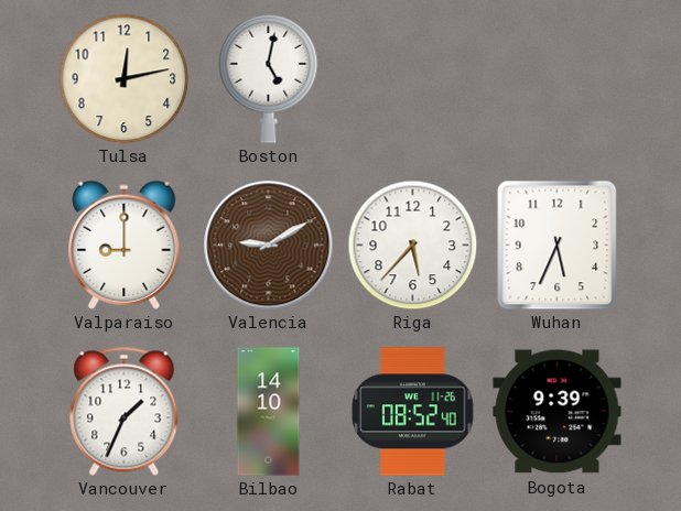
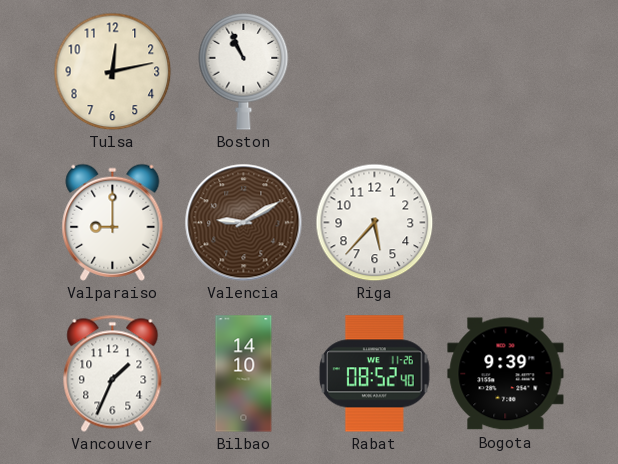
Boston: 5:02 -> 10:56
Wuhan: 5:34 -> none
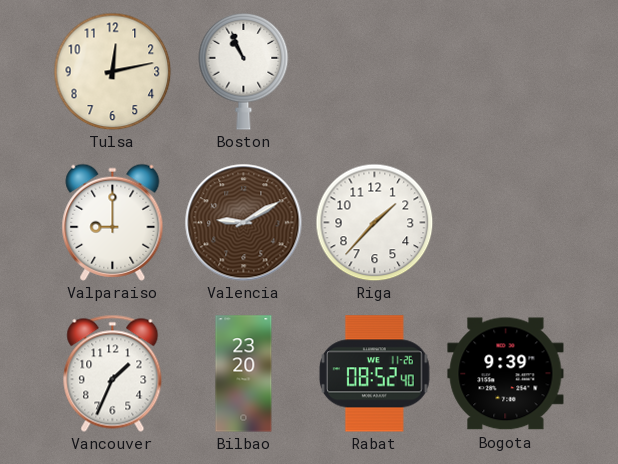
Riga: 5:37 -> 1:37
Bilbao: 14:10 -> 23:20
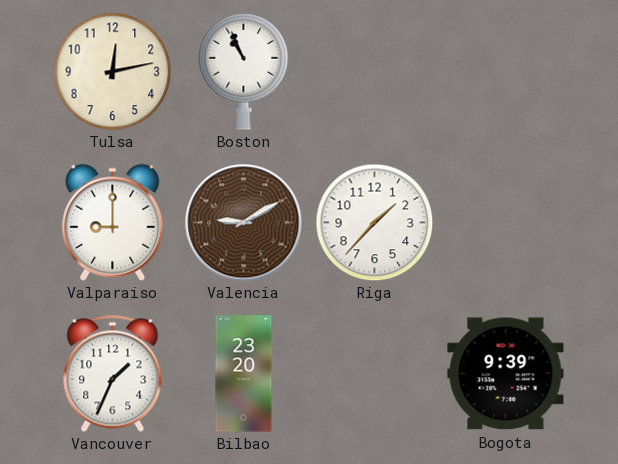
Rabat: 08:52 -> none
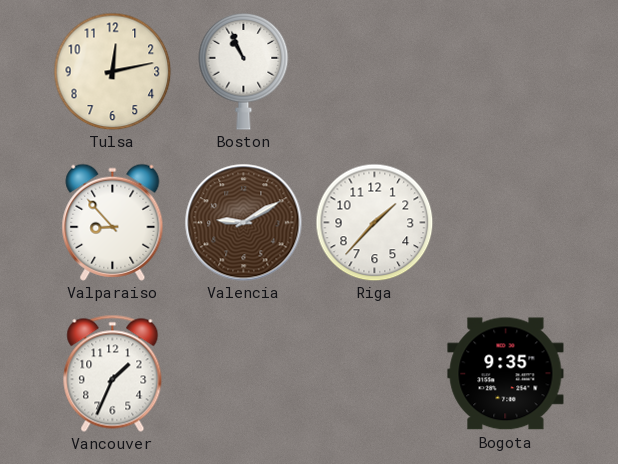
Valparaiso: 9:00 -> 8:53
Bilbao: 23:20 -> none
Bogota: 9:39 -> 9:35
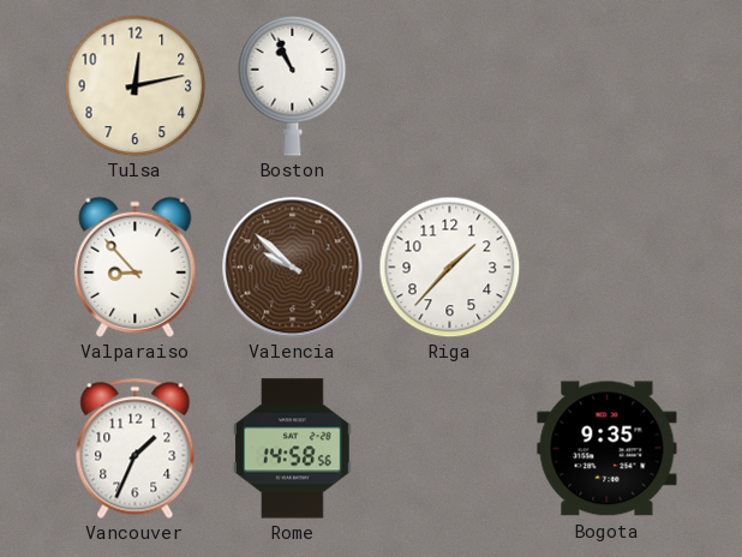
Valencia: 9:10 -> 9:52
Rome: none -> 14:58
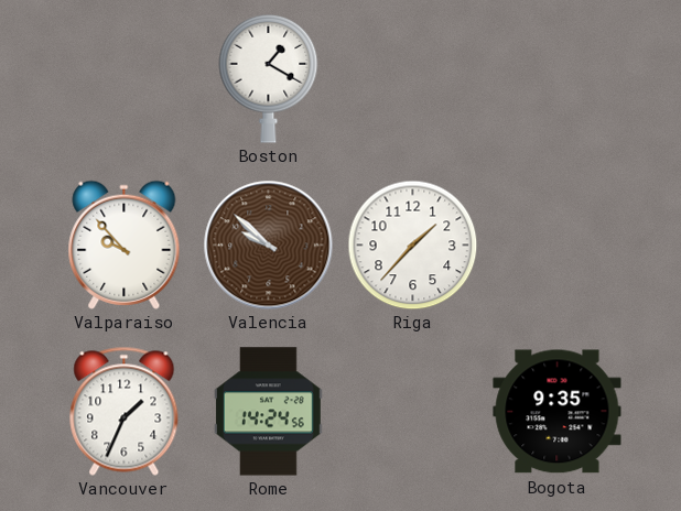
Tulsa: 12:13 -> none
Boston: 10:56 -> 1:20
Valparaiso: 8:53 -> 9:53
Rome: 14:58 -> 14:24
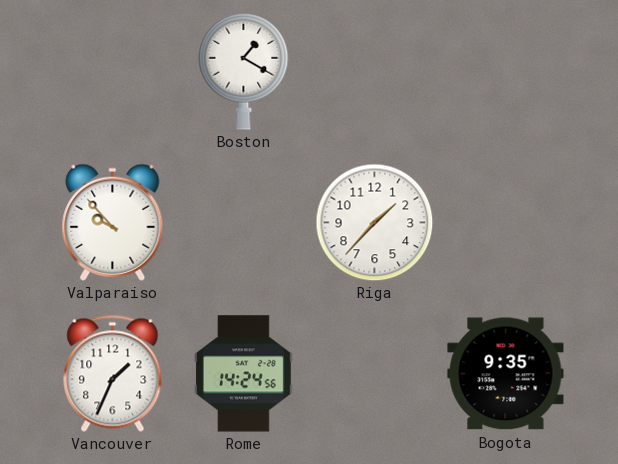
Valencia: 9:52 -> none
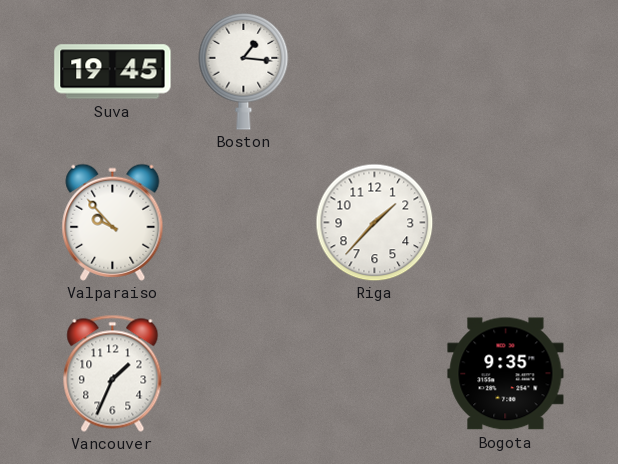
Suva: none -> 19:45
Boston: 1:20 -> 1:16
Rome: 14:24 -> none
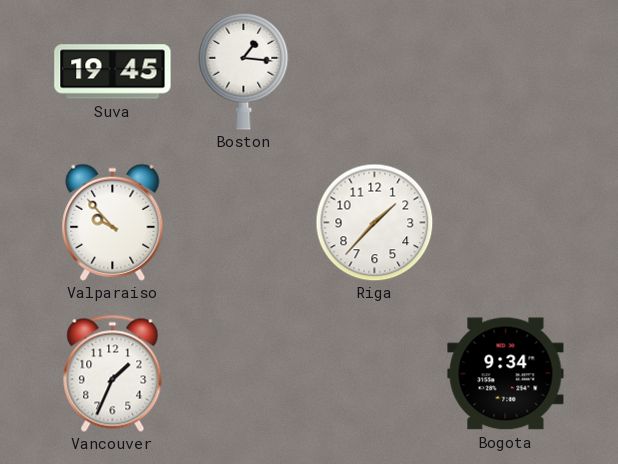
Bogota: 9:35 -> 9:34
